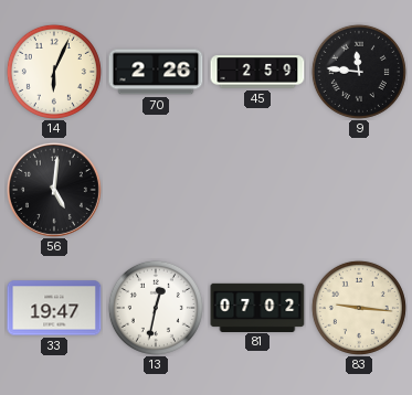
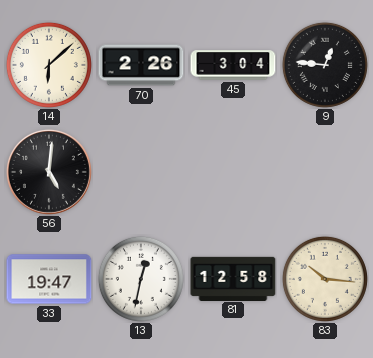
14: 6:04 -> 6:08
45: 2:59 -> 3:04
9: 11:46 -> 12:46
81: 07:02 -> 12:58
83: 9:16 -> 10:16
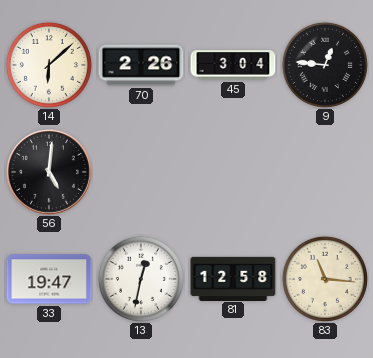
83: 10:16 -> 11:16
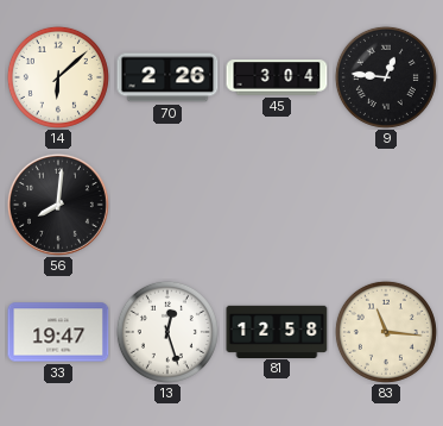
56: 5:01 -> 8:01
13: 12:32 -> 12:27
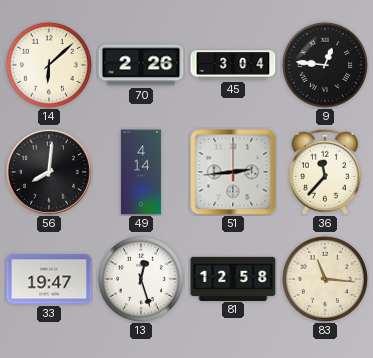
49: none -> 4:14
51: none -> 2:44
36: none -> 11:37
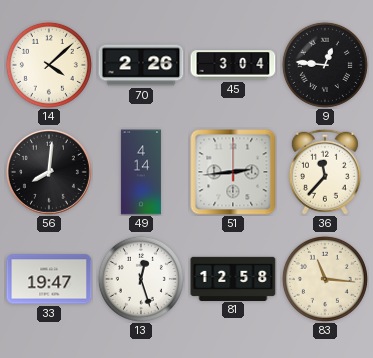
14: 6:08 -> 4:08
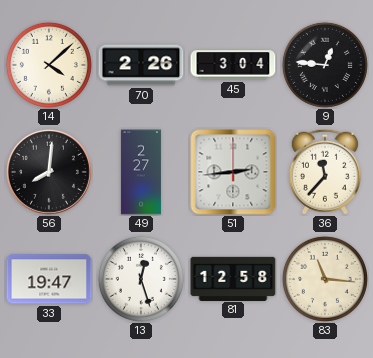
49: 4:14 -> 2:27
